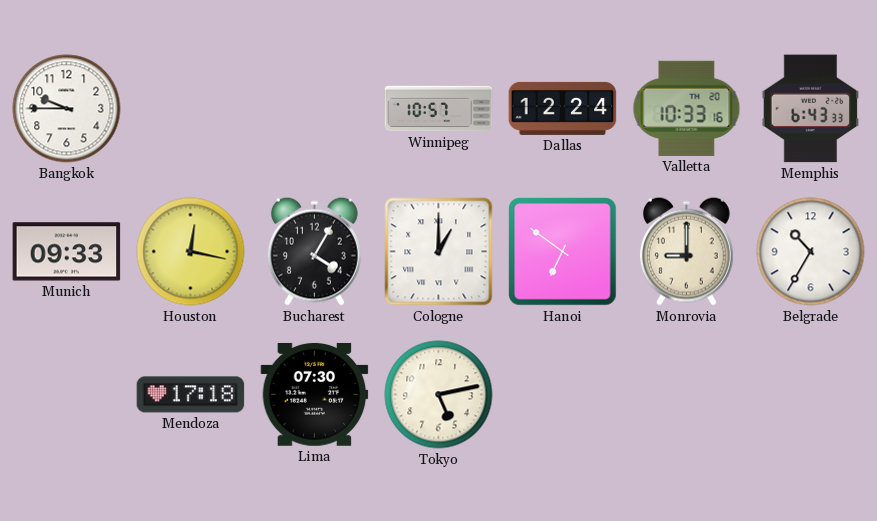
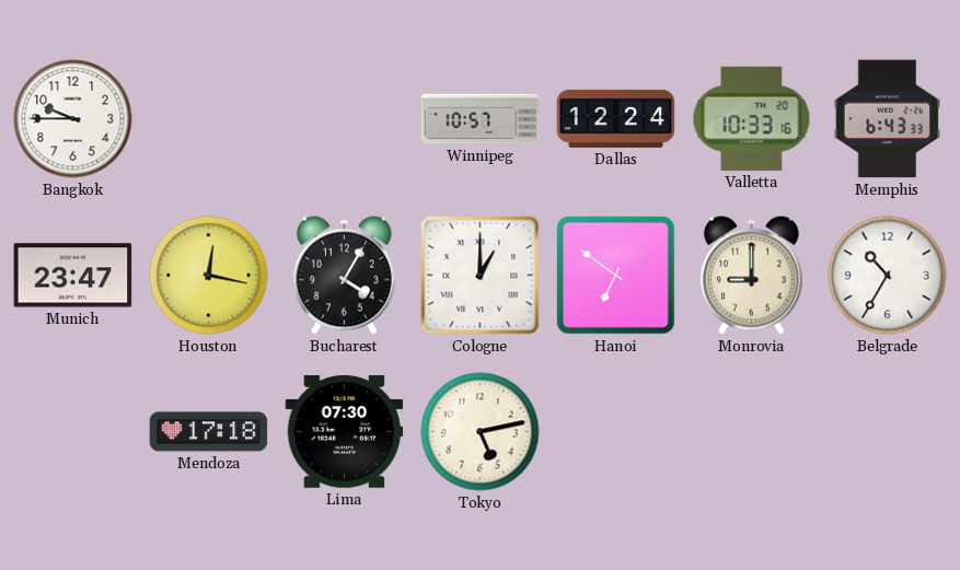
Munich: 09:33 -> 23:47
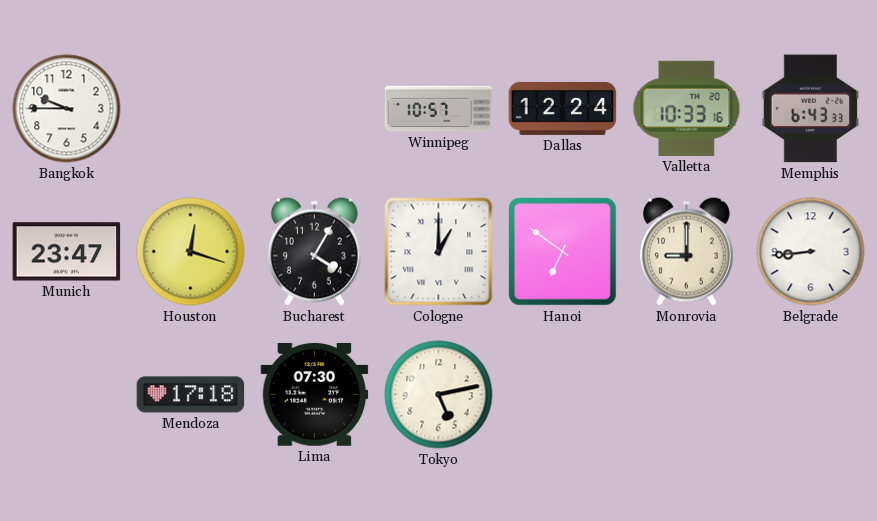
Houston: 12:17 -> 12:18
Belgrade: 10:35 -> 8:44
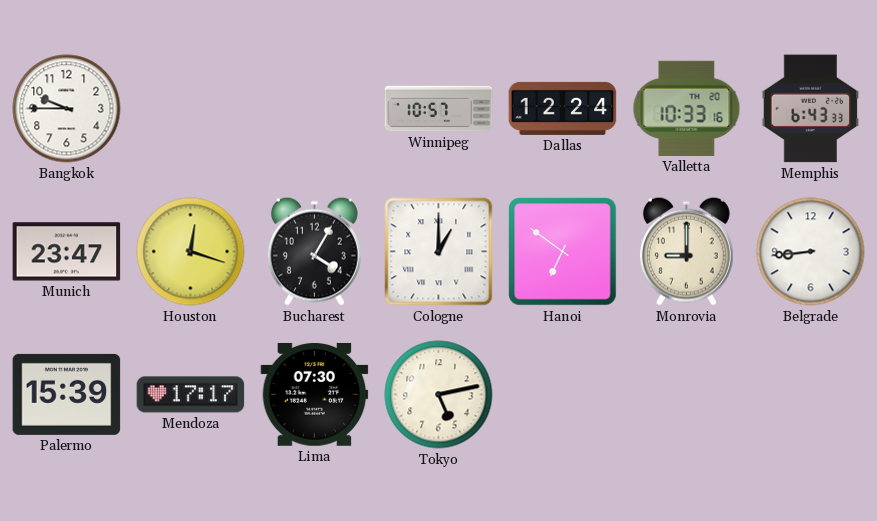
Palermo: none -> 15:39
Mendoza: 17:18 -> 17:17
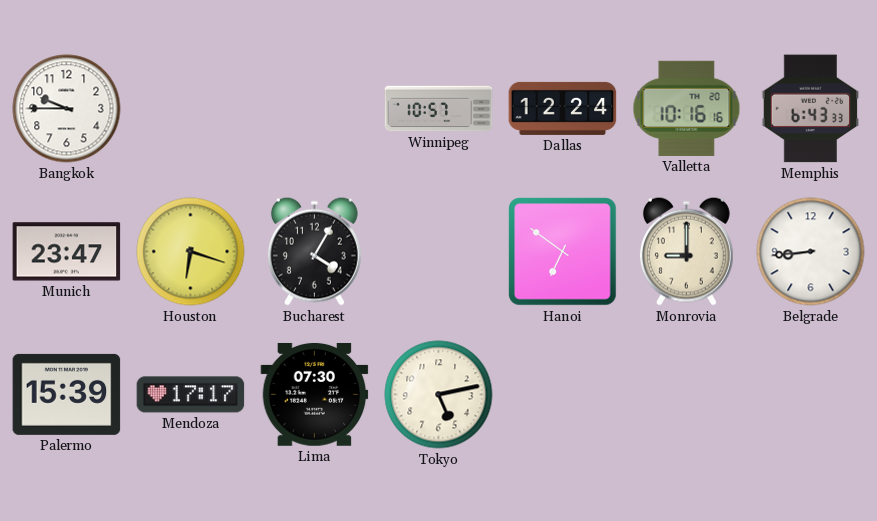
Valletta: 10:33 -> 10:16
Houston: 12:18 -> 6:18
Cologne: 1:00 -> none
